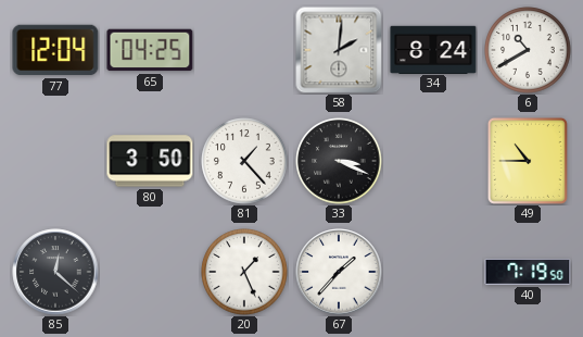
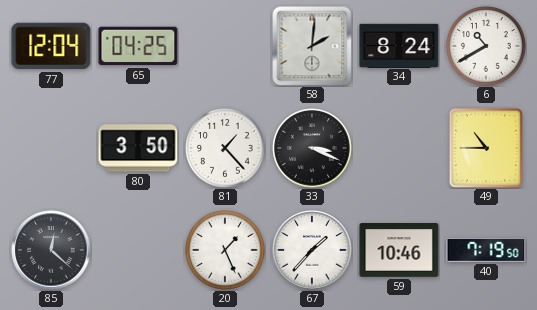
59: none -> 10:46
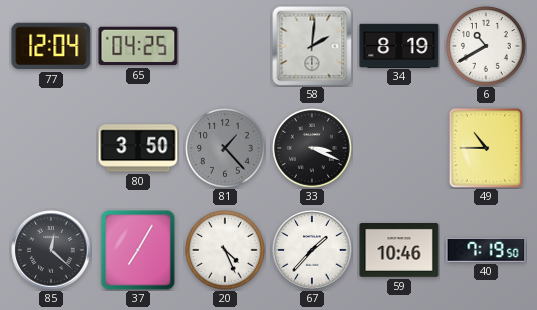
34: 8:24 -> 8:19
81 dial: white -> grey
37: none -> 7:05
20: 1:26 -> 4:26
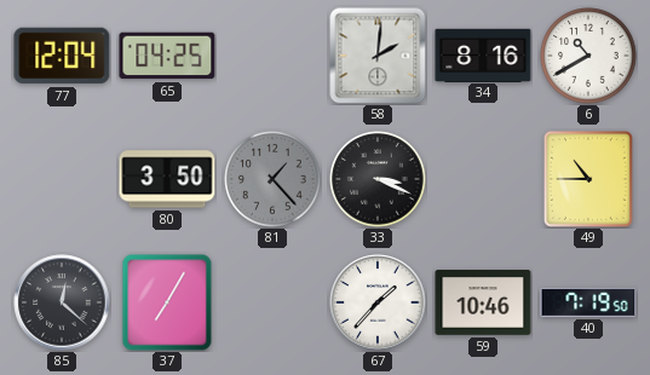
34: 8:19 -> 8:16
20: 4:26 -> none
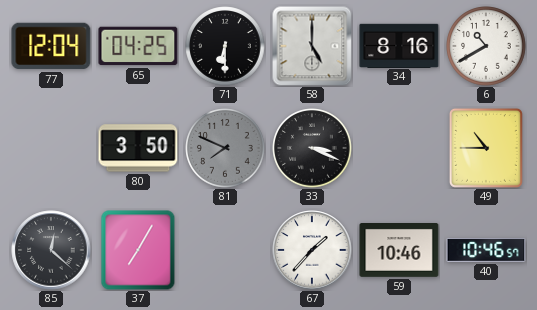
71: none -> 6:30
58: 2:01 -> 5:00
81: 1:23 -> 7:49
40: 7:19 -> 10:46
